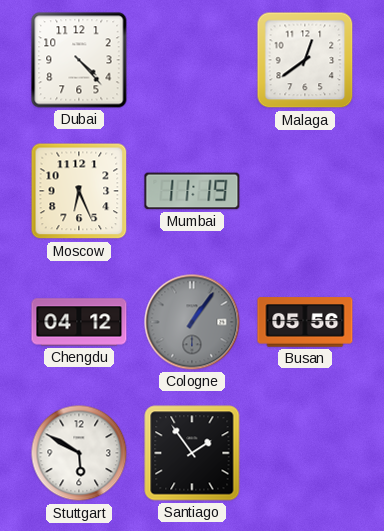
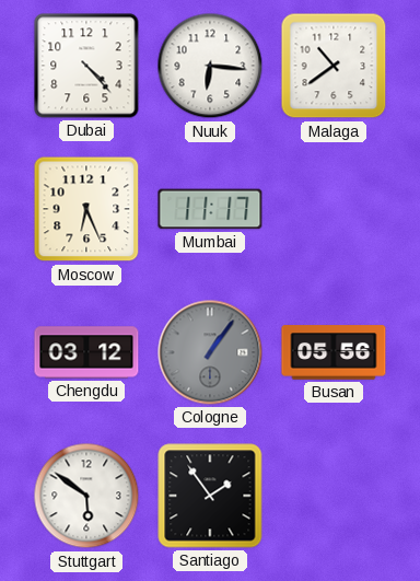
Nuuk: none -> 6:16
Malaga: 12:39 -> 10:39
Mumbai: 11:19 -> 11:17
Chengdu: 04:12 -> 03:12
Stuttgart: 5:50 -> 5:51
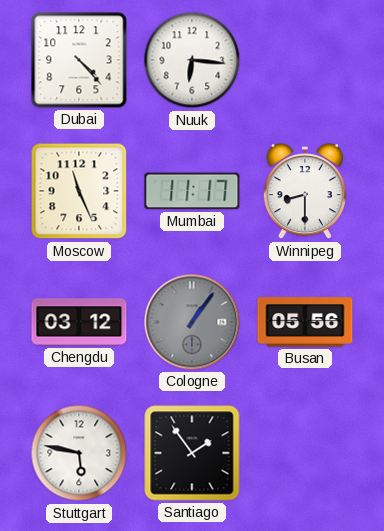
Malaga: 10:39 -> none
Moscow: 6:26 -> 11:26
Winnipeg: none -> 8:30
Stuttgart: 5:51 -> 5:47
